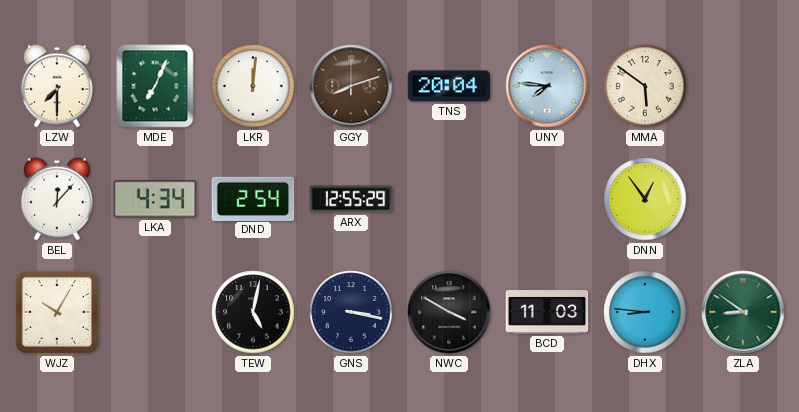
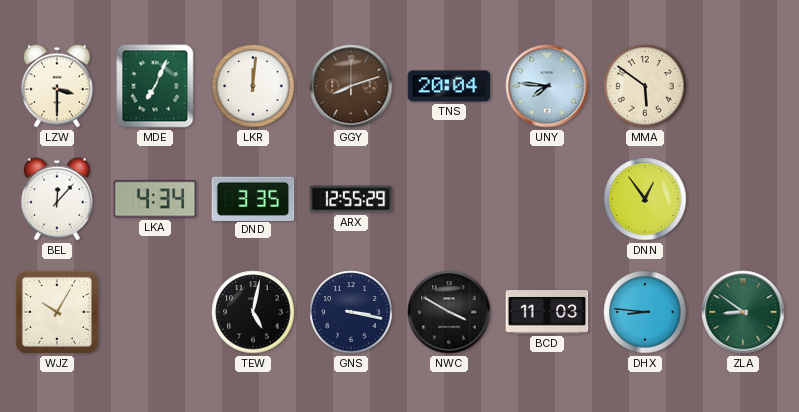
LZW: 7:30 -> 3:30
DND: 2:54 -> 3:35
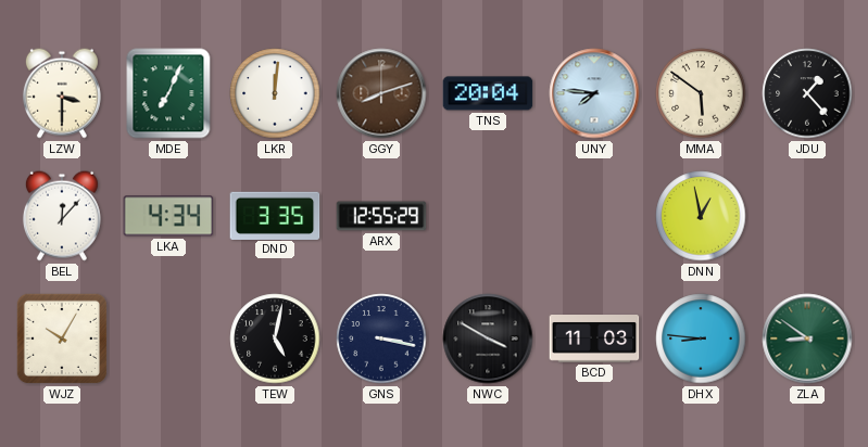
JDU: none -> 1:23
DNN: 12:54 -> 12:58
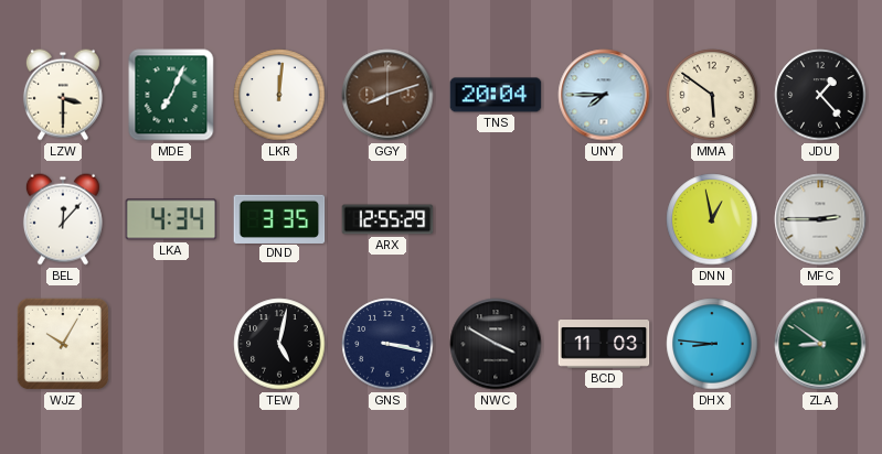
UNY: 7:46 -> 7:45
MFC: none -> 2:45
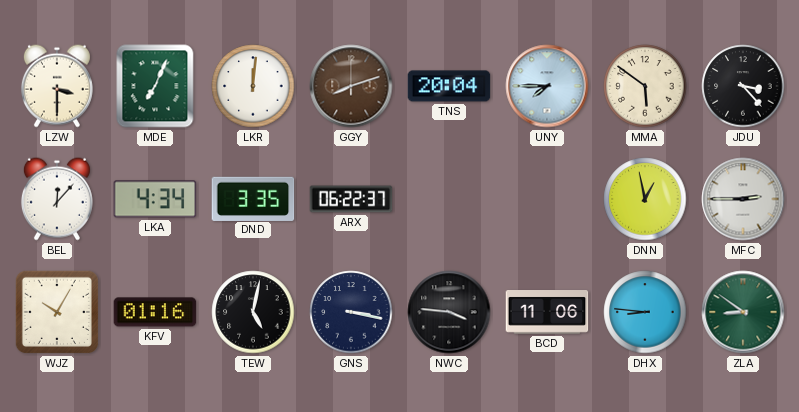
JDU: 1:23 -> 3:23
ARX: 12:55 -> 06:22
KFV: none -> 01:16
NWC: 3:50 -> 3:46
BCD: 11:03 -> 11:06
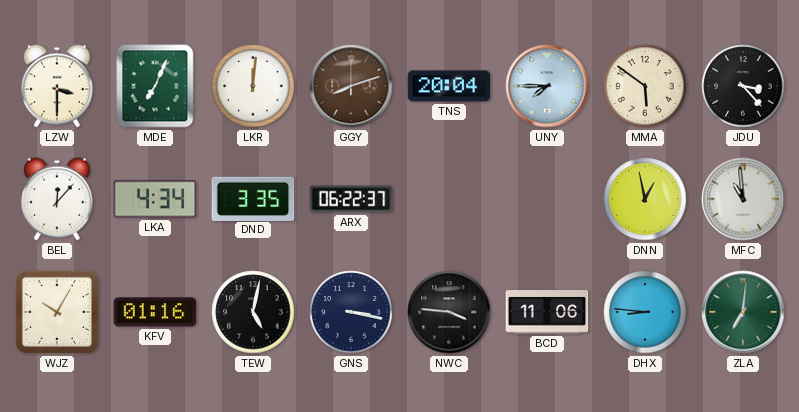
MFC: 2:45 -> 10:59
ZLA: 8:51 -> 7:01
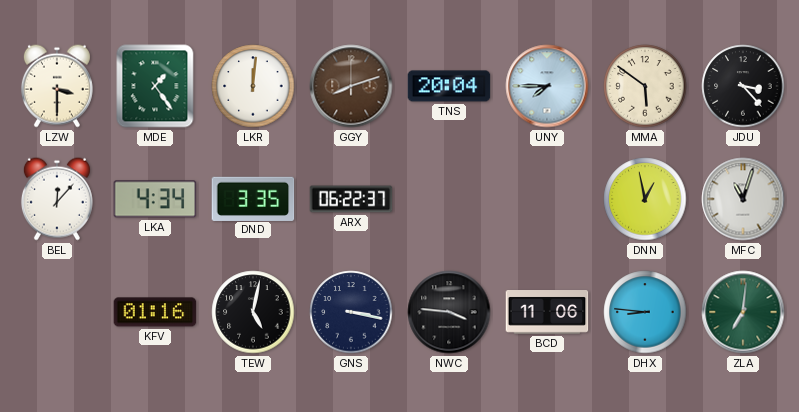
MDE: 7:04 -> 1:24
MFC: 10:59 -> 11:03
WJZ: 10:05 -> none
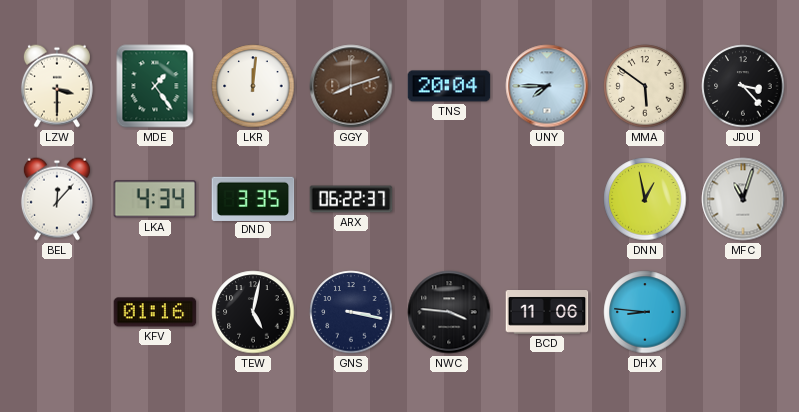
ZLA: 7:01 -> none
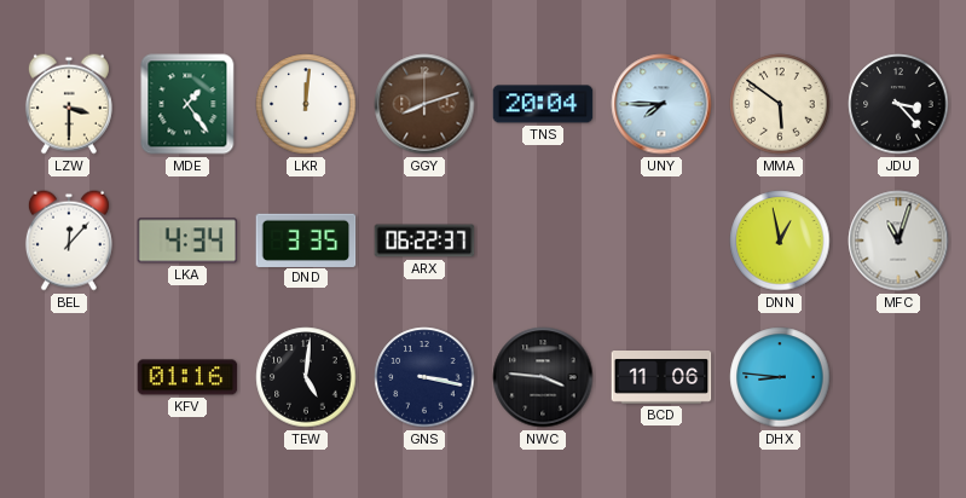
TEW: 5:02 -> 5:01
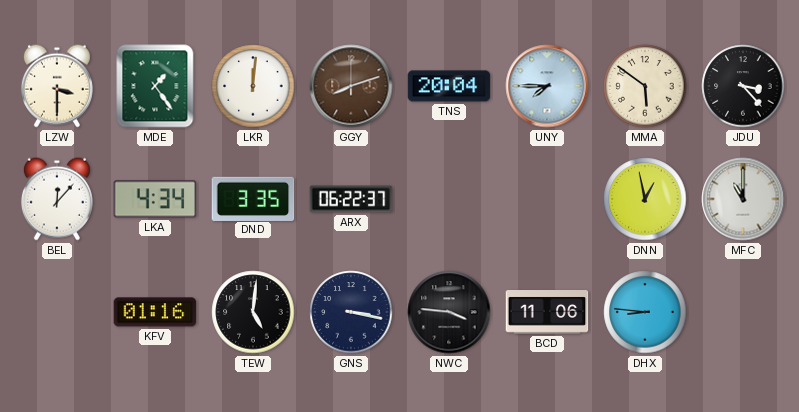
MFC: 11:03 -> 11:00
